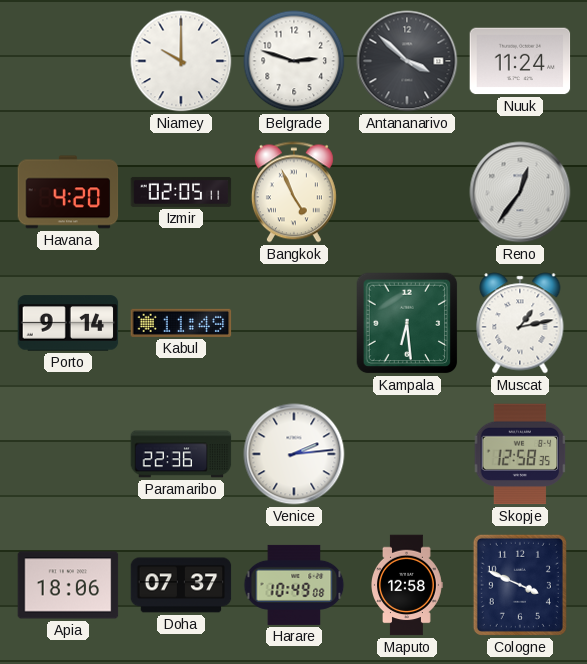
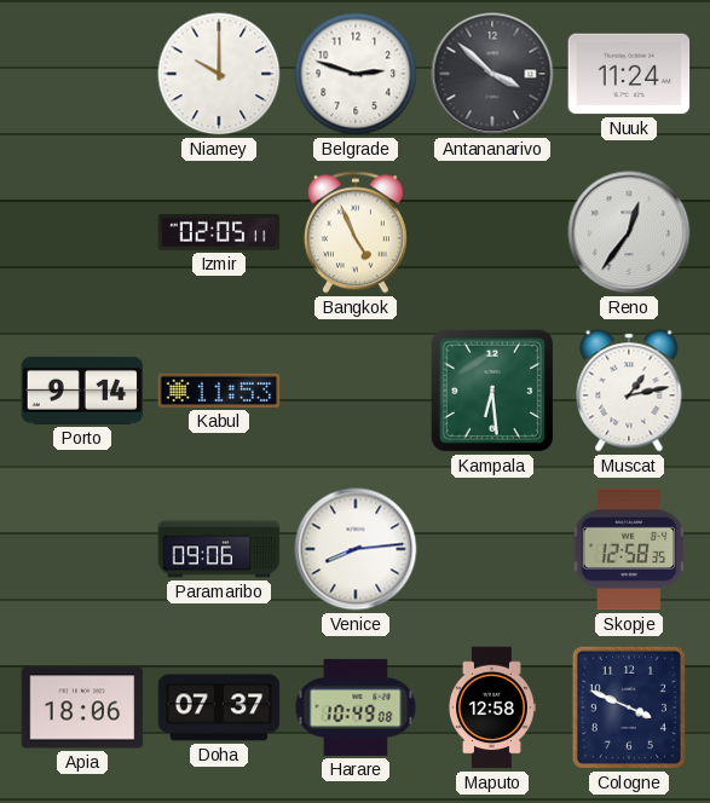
Havana: 4:20 -> none
Kabul: 11:49 -> 11:53
Paramaribo: 22:36 -> 09:06
Venice: 2:14 -> 8:14
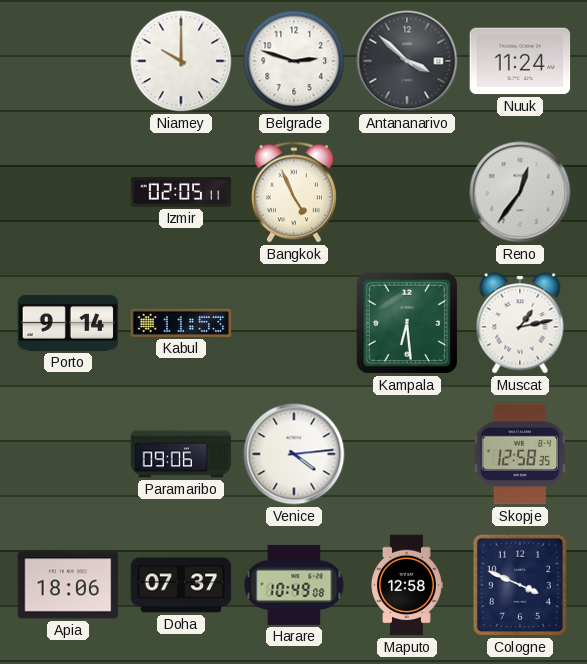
Venice: 8:14 -> 4:14
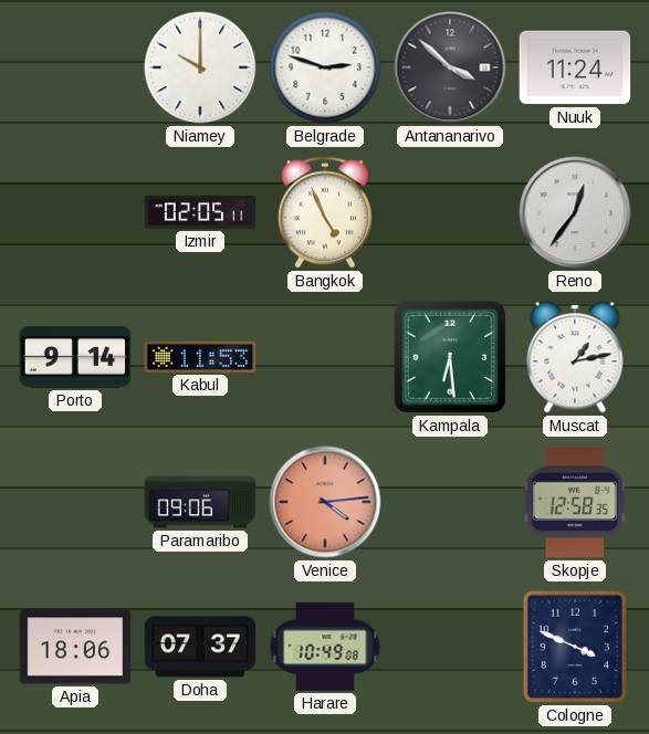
Venice dial: white -> salmon
Maputo: 12:58 -> none
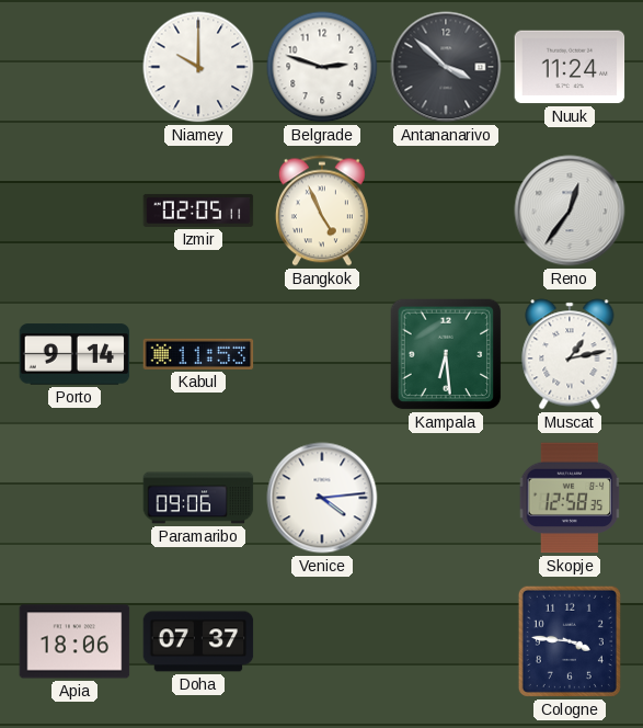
Venice dial: salmon -> white
Harare: 10:49 -> none
Cologne: 3:49 -> 3:46
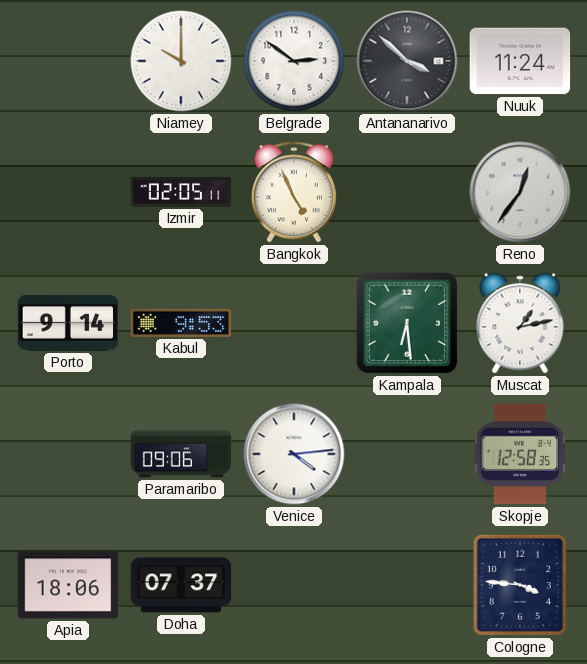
Belgrade: 2:48 -> 2:51
Kabul: 11:53 -> 9:53
